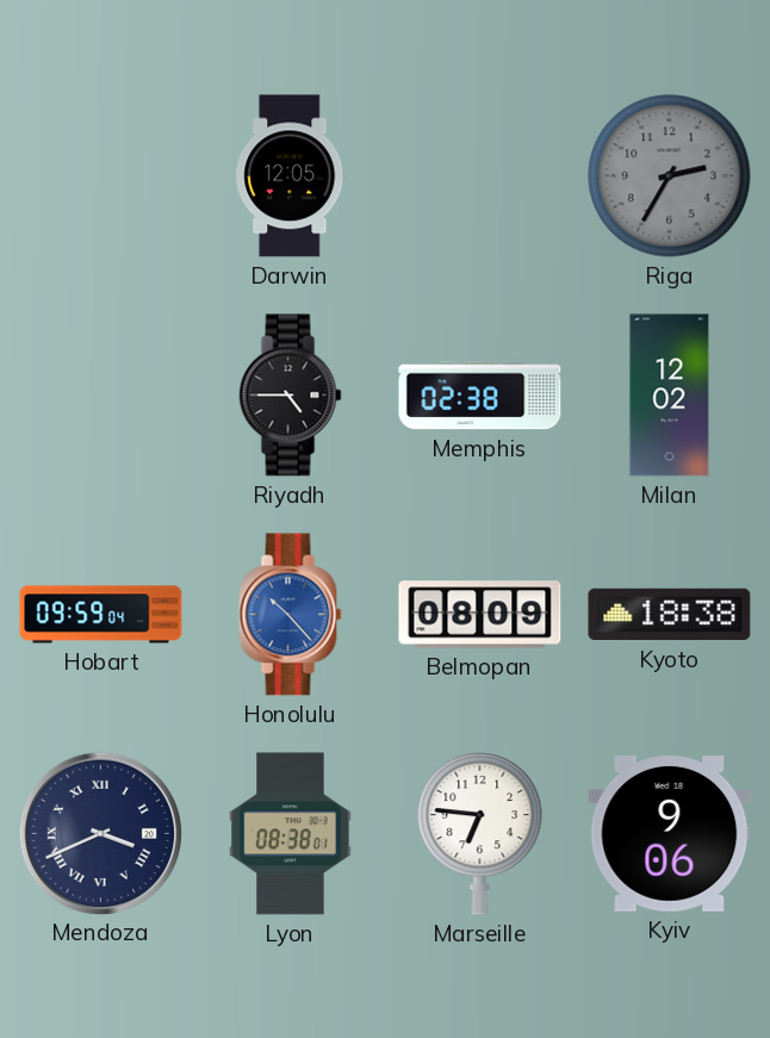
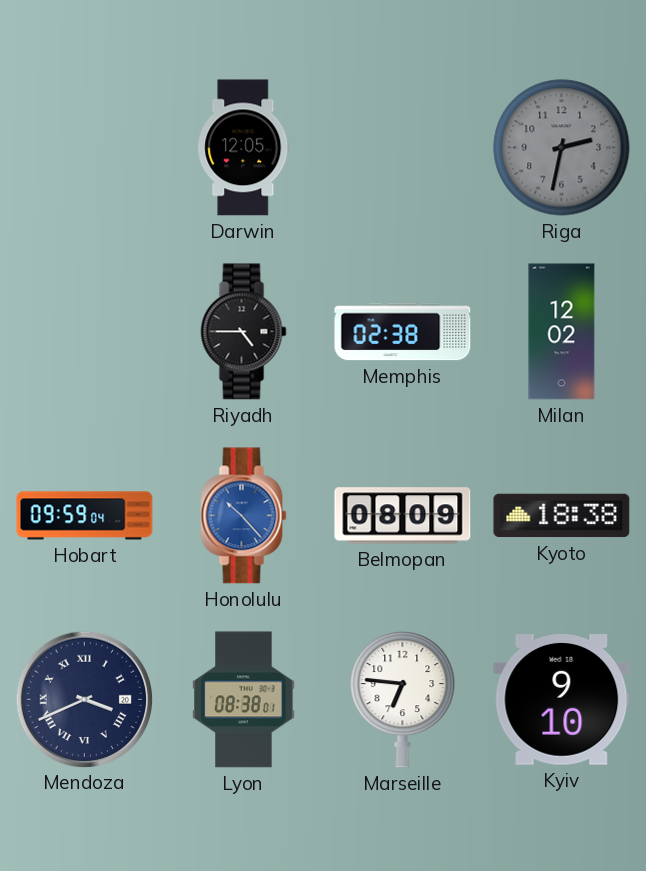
Riga: 2:35 -> 2:32
Kyiv: 9:06 -> 9:10
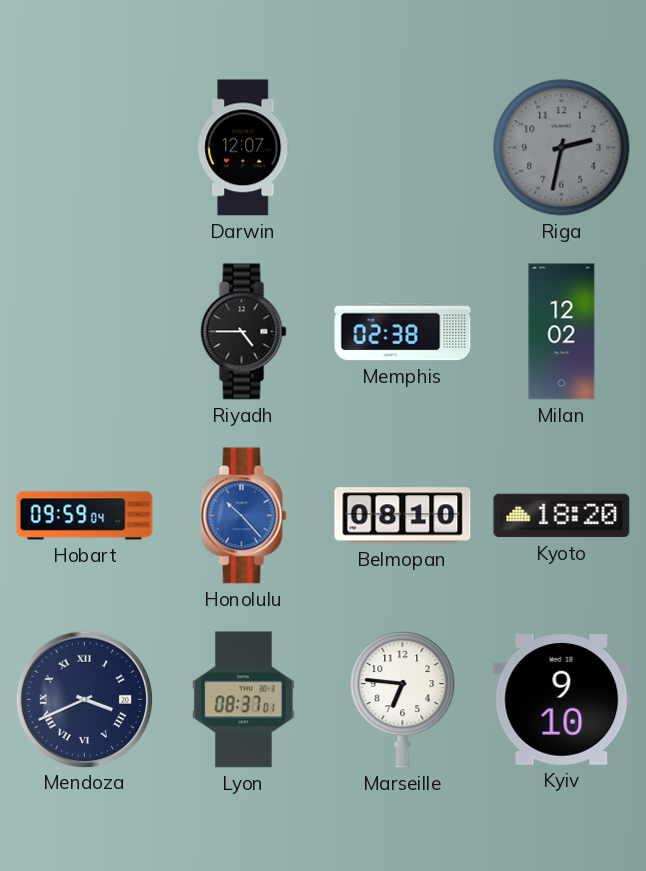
Darwin: 12:05 -> 12:07
Belmopan: 08:09 -> 08:10
Kyoto: 18:38 -> 18:20
Lyon: 08:38 -> 08:37
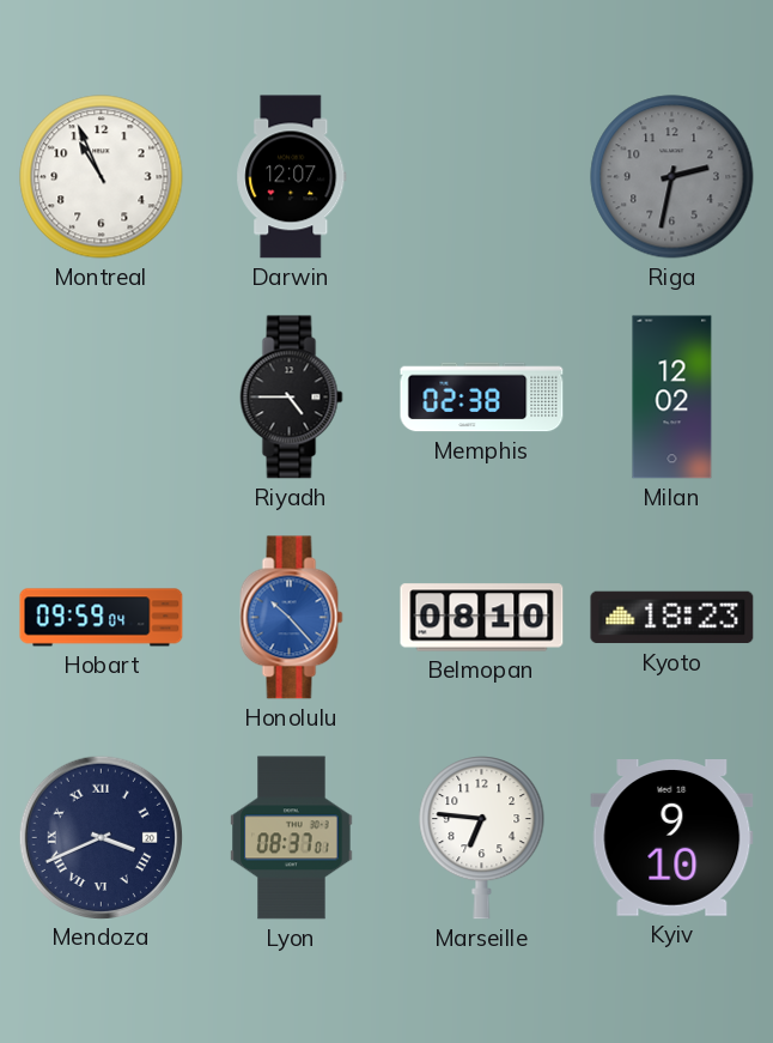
Montreal: none -> 10:56
Kyoto: 18:20 -> 18:23
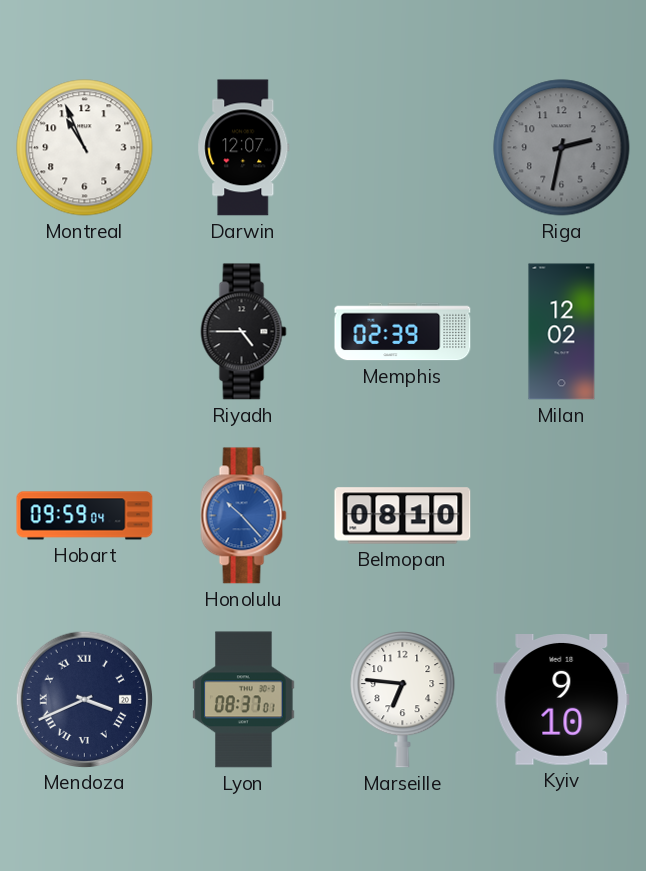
Memphis: 02:38 -> 02:39
Kyoto: 18:23 -> none
